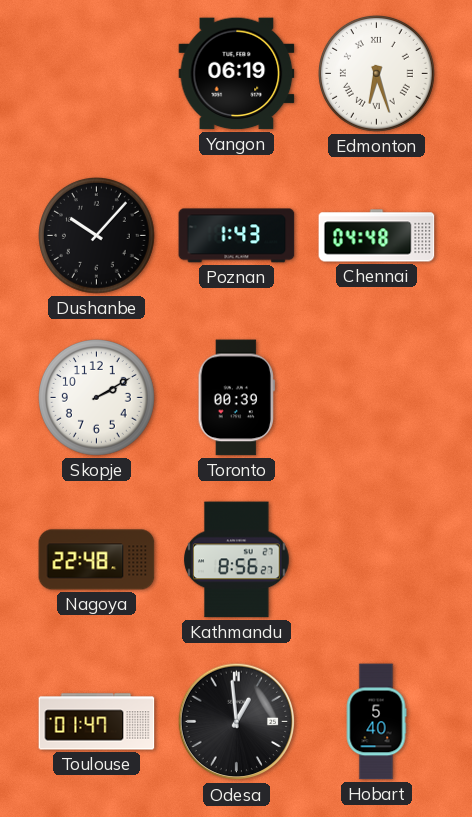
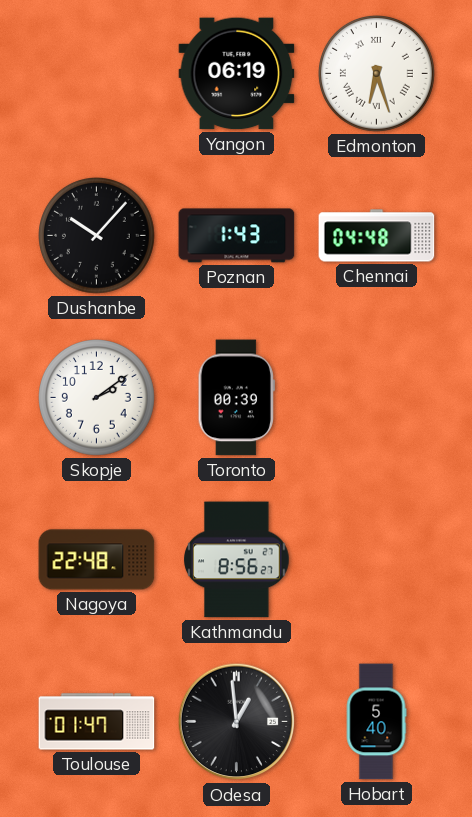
Skopje: 2:10 -> 2:09
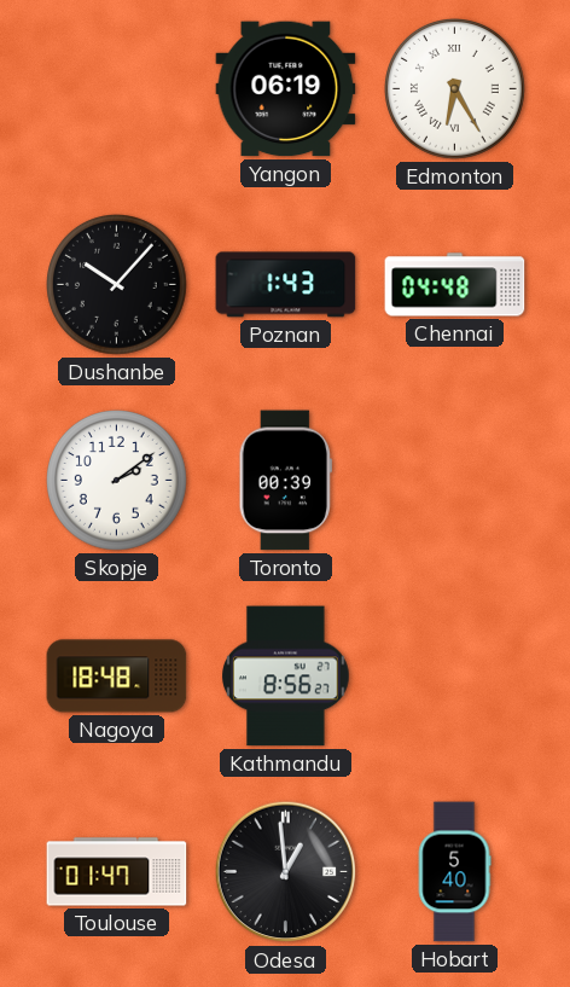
Edmonton: 6:27 -> 6:25
Nagoya: 22:48 -> 18:48
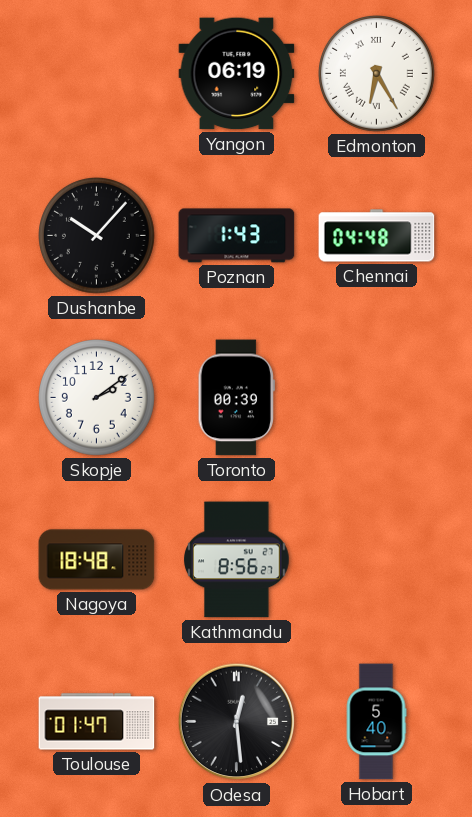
Odesa: 12:59 -> 12:29
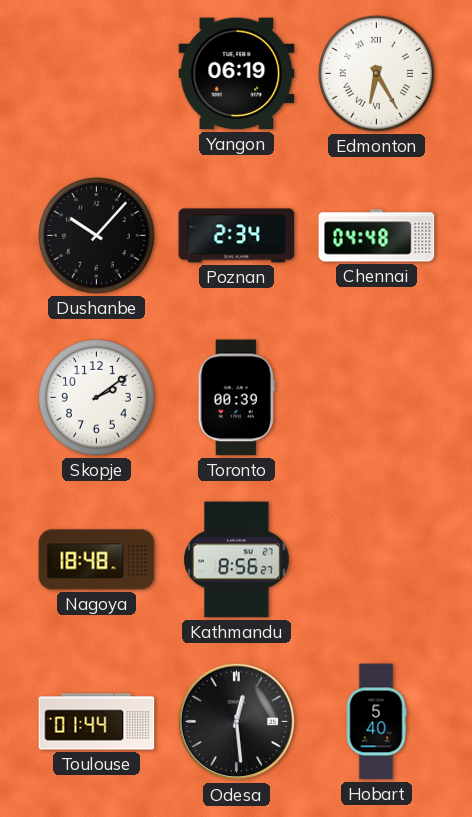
Poznan: 1:43 -> 2:34
Toulouse: 01:47 -> 01:44
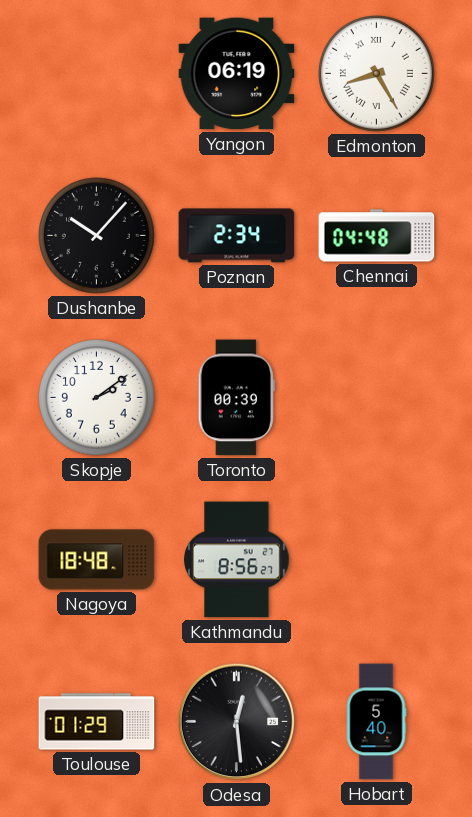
Edmonton: 6:25 -> 8:25
Toulouse: 01:44 -> 01:29
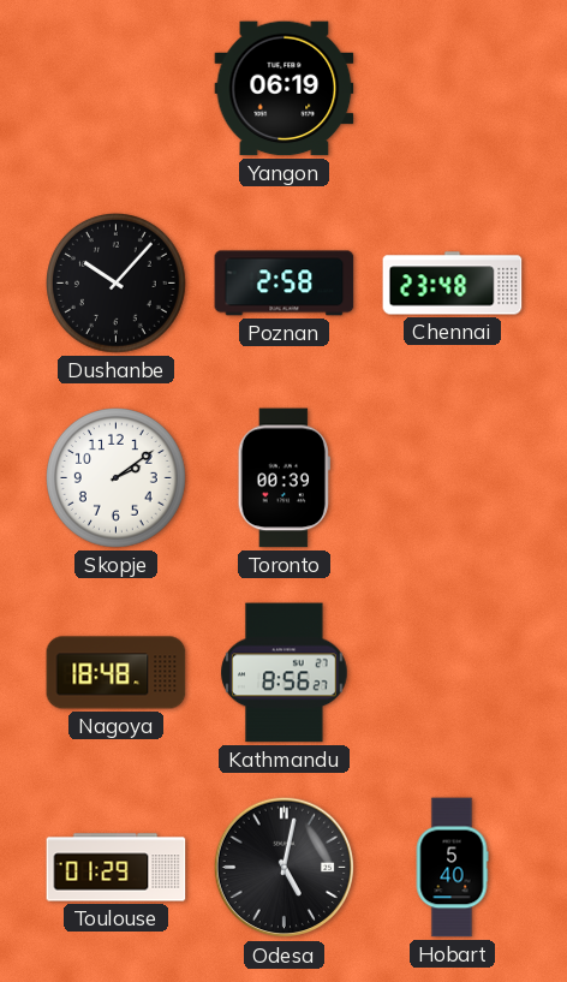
Edmonton: 8:25 -> none
Poznan: 2:34 -> 2:58
Chennai: 04:48 -> 23:48
Odesa: 12:29 -> 5:02
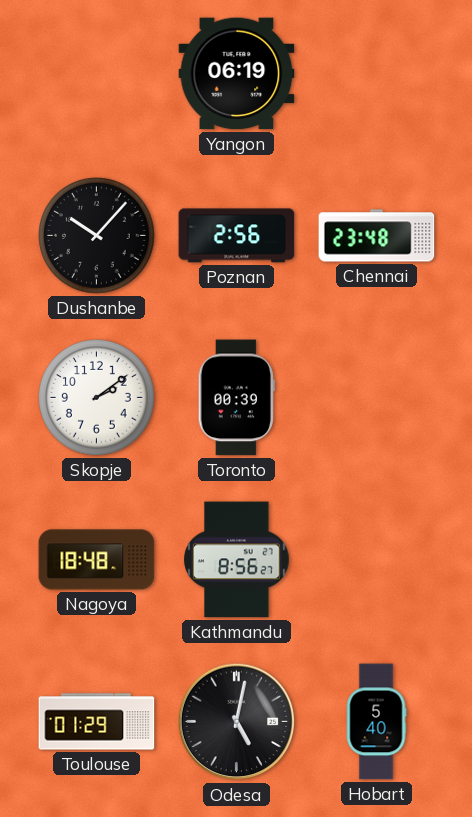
Poznan: 2:58 -> 2:56
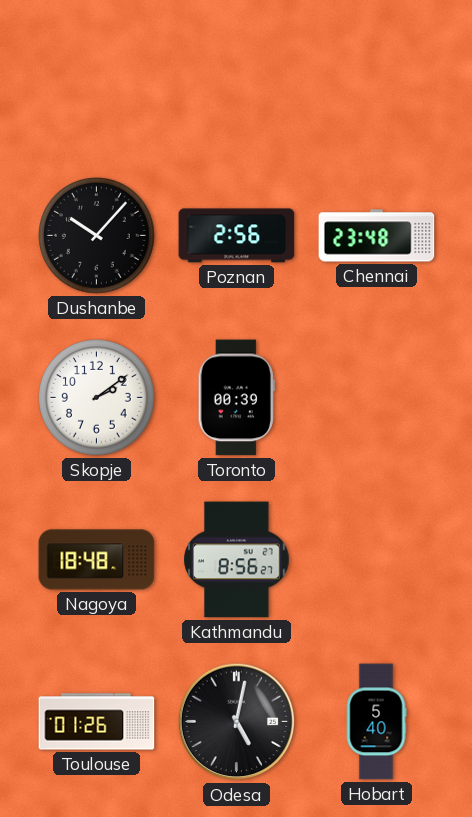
Yangon: 06:19 -> none
Toulouse: 01:29 -> 01:26
